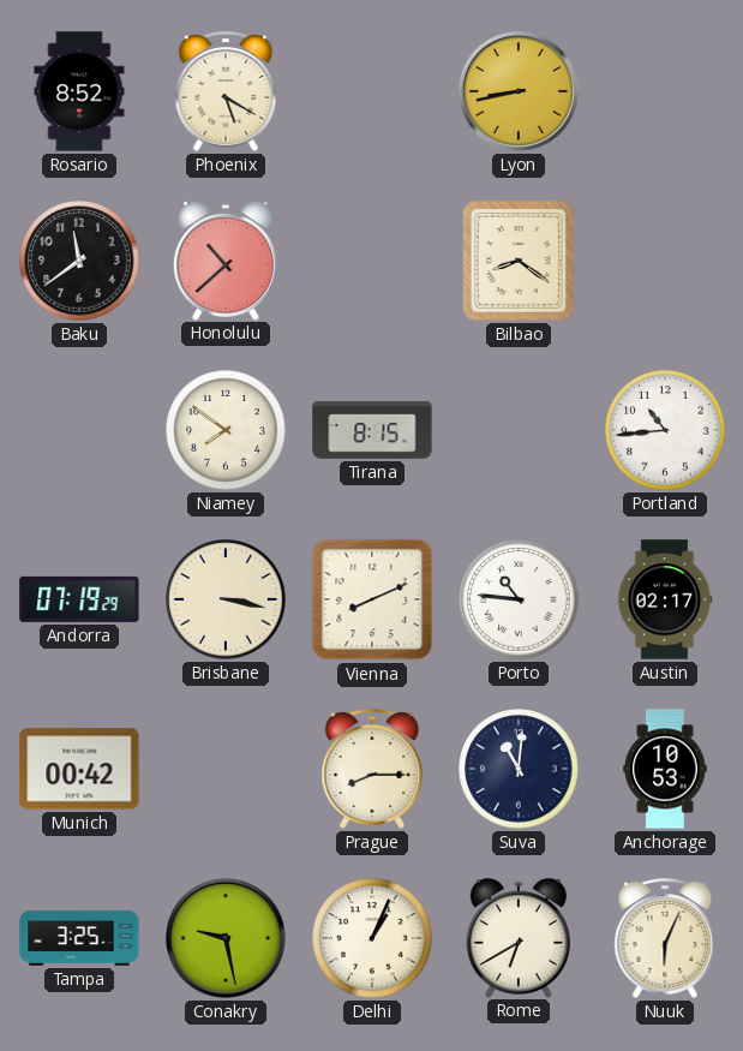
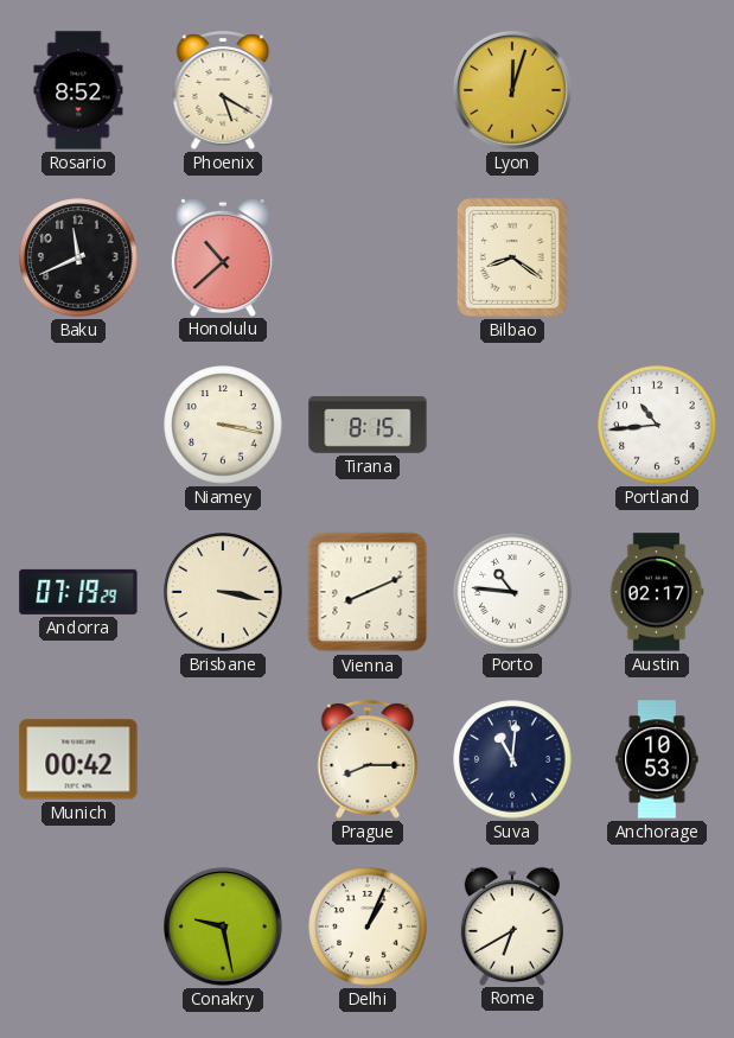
Lyon: 8:43 -> 12:03
Baku: 11:39 -> 11:41
Niamey: 7:51 -> 3:17
Tampa: 3:25 -> none
Nuuk: 6:04 -> none
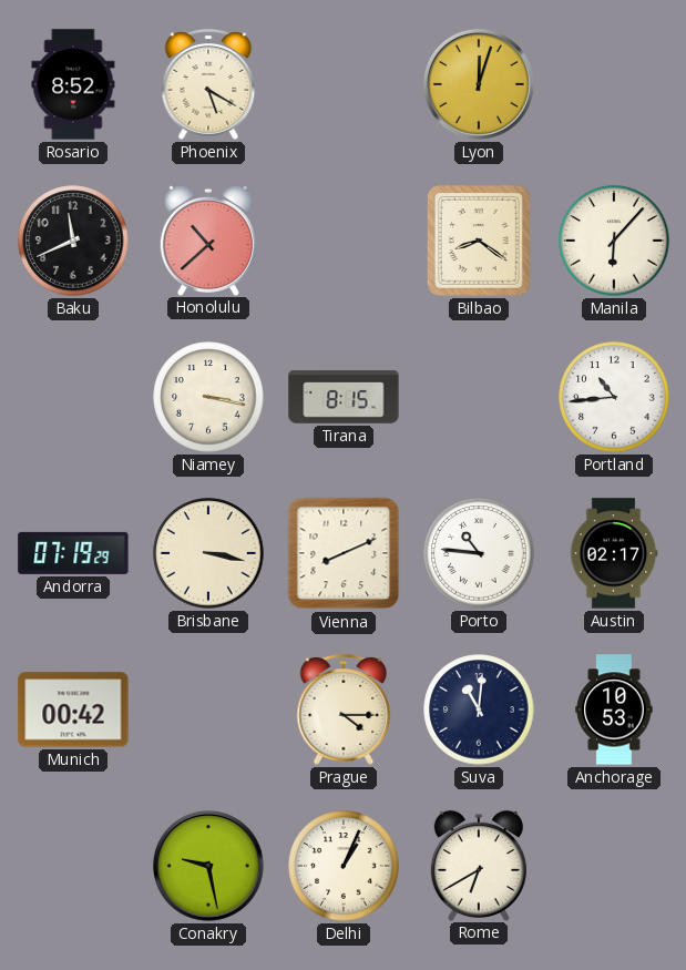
Manila: none -> 6:07
Prague: 8:15 -> 4:15
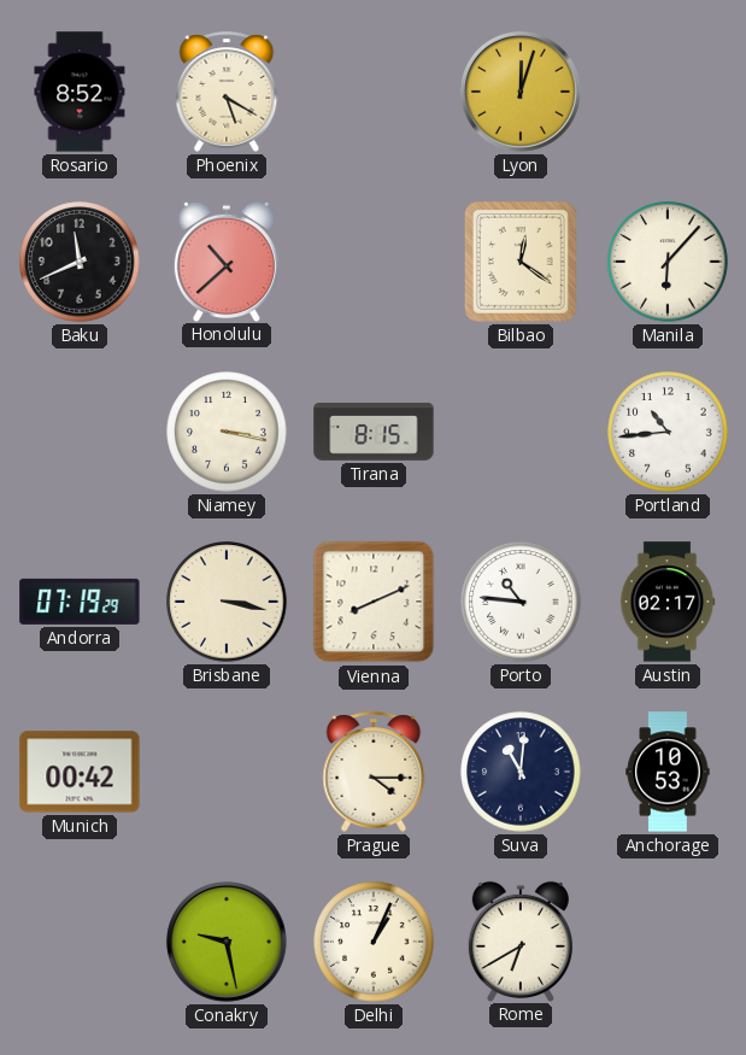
Bilbao: 8:21 -> 12:21
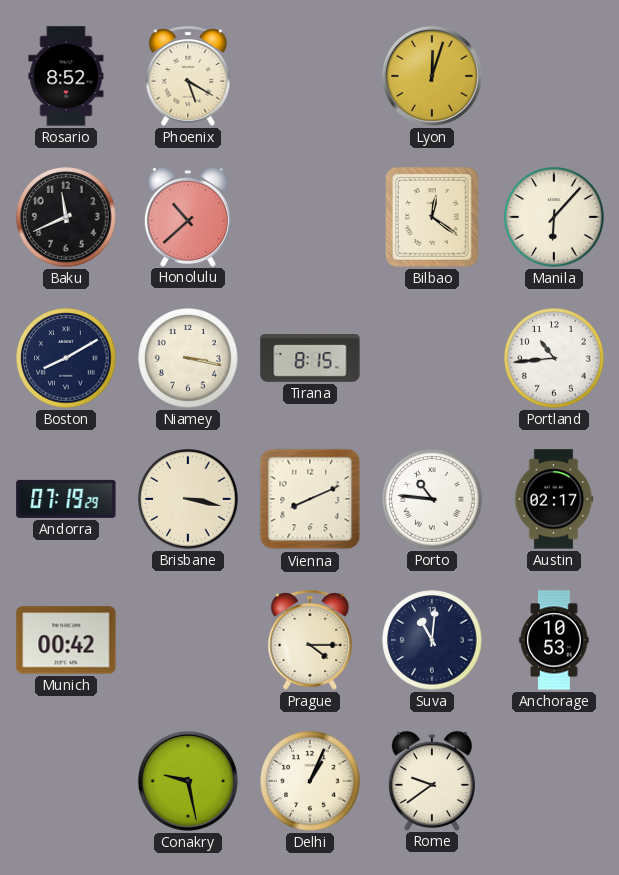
Boston: none -> 8:10
Rome: 6:40 -> 9:39
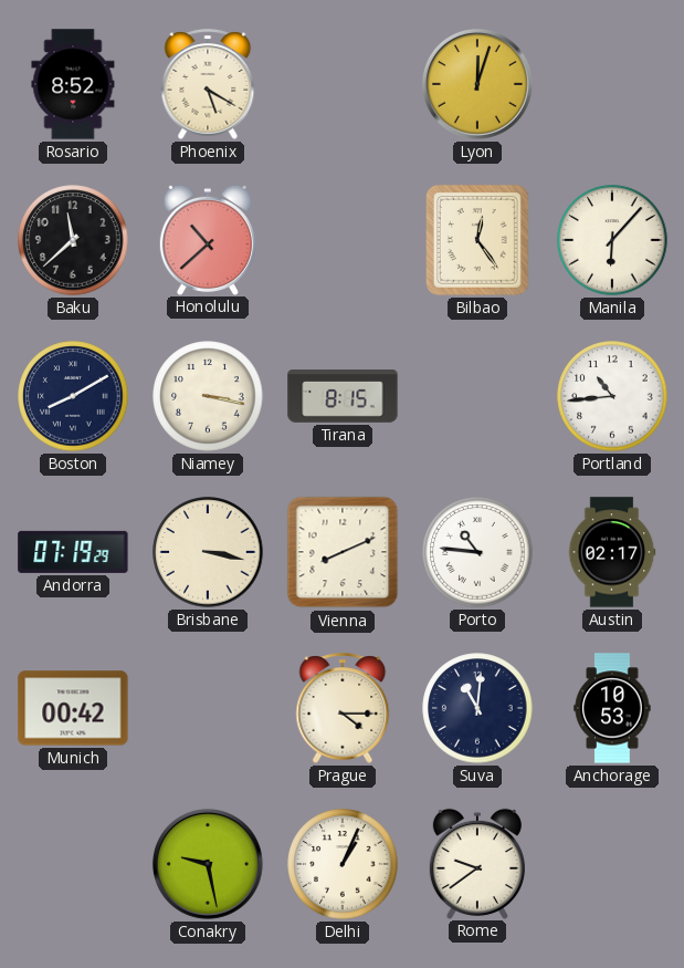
Baku: 11:41 -> 11:38
Bilbao: 12:21 -> 12:24
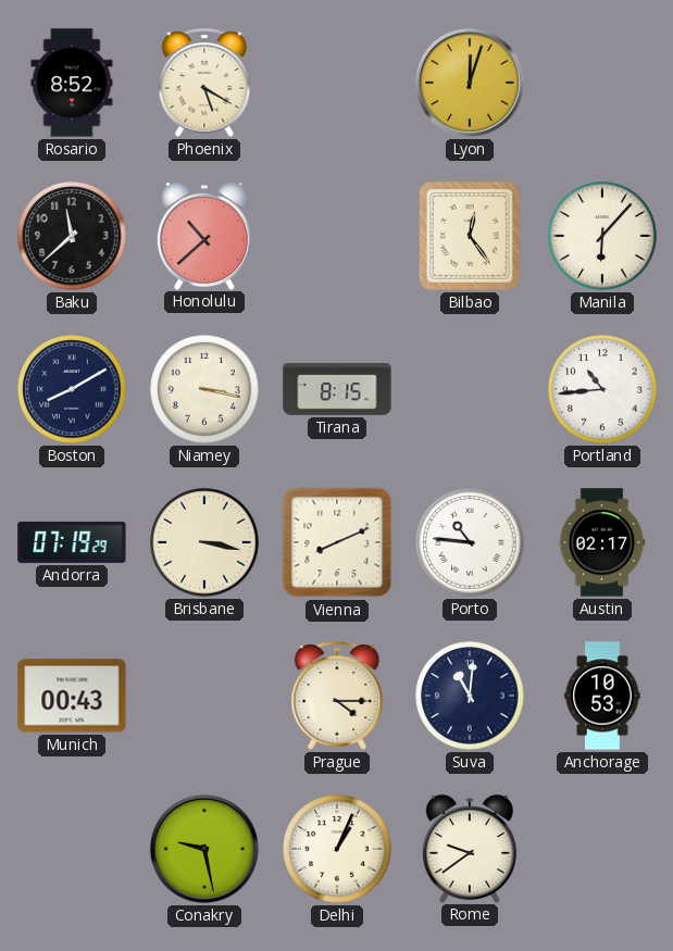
Munich: 00:42 -> 00:43
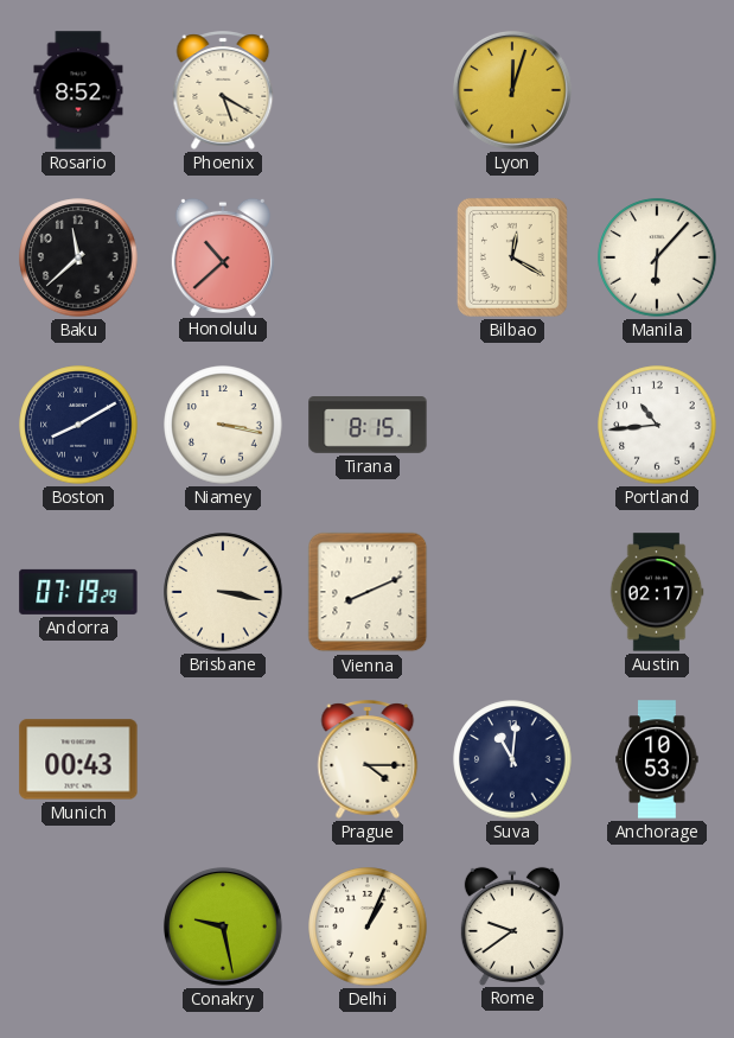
Bilbao: 12:24 -> 12:20
Porto: 10:46 -> none
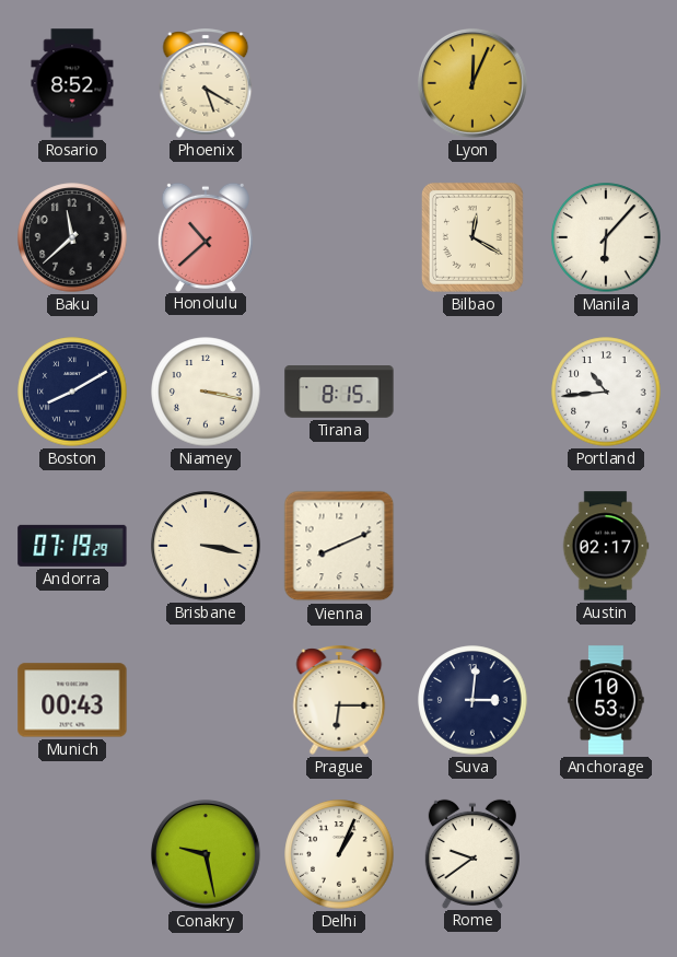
Lyon: 12:03 -> 12:04
Prague: 4:15 -> 6:15
Suva: 11:01 -> 3:01
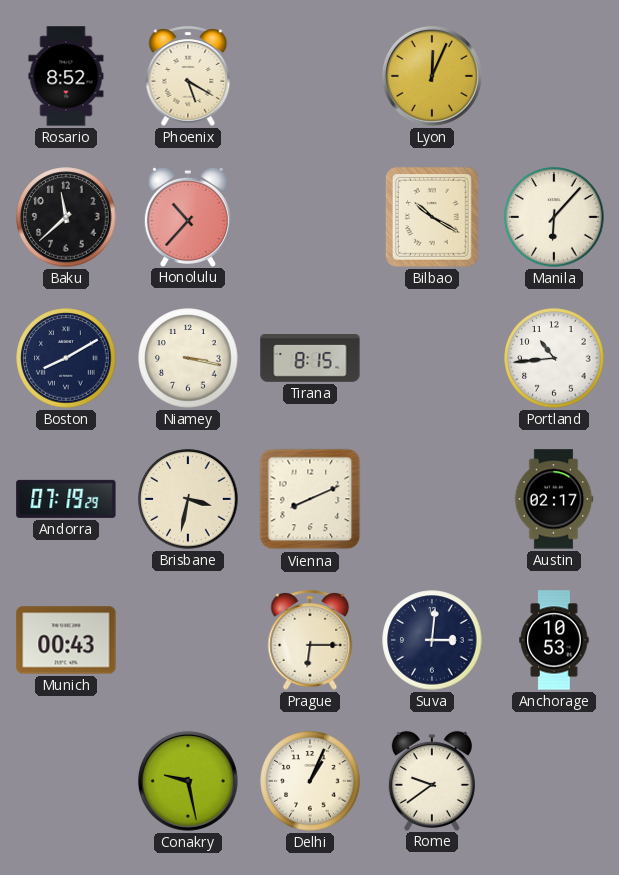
Honolulu: 10:38 -> 10:37
Bilbao: 12:20 -> 10:20
Brisbane: 3:17 -> 3:32
